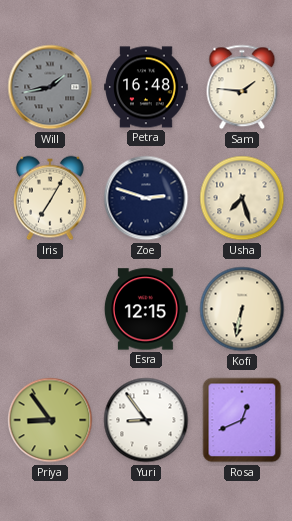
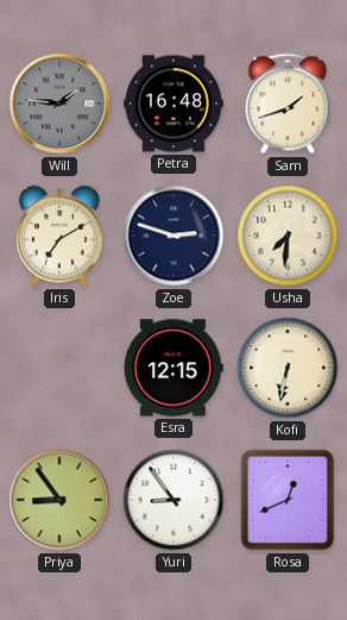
Will: 1:43 -> 1:46
Sam: 1:46 -> 1:42
Iris: 7:05 -> 7:10
Usha: 7:27 -> 7:31
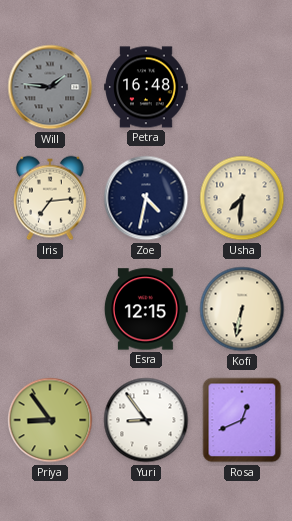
Sam: 1:42 -> none
Iris: 7:10 -> 7:14
Zoe: 2:48 -> 4:32
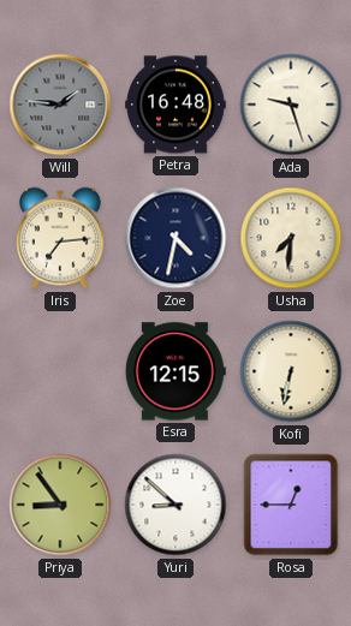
Ada: none -> 9:27
Yuri: 8:54 -> 8:52
Rosa: 12:41 -> 12:45
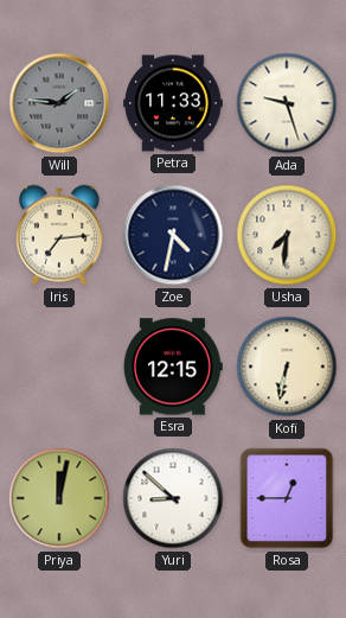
Petra: 16:48 -> 11:33
Priya: 8:54 -> 12:02
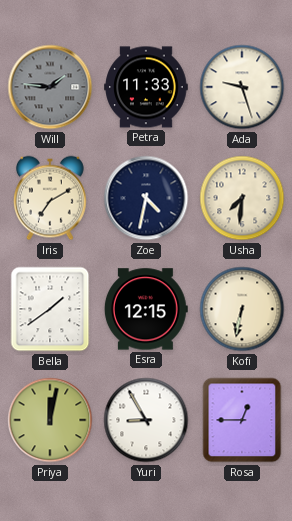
Iris: 7:14 -> 7:10
Bella: none -> 1:39
Yuri: 8:52 -> 8:55
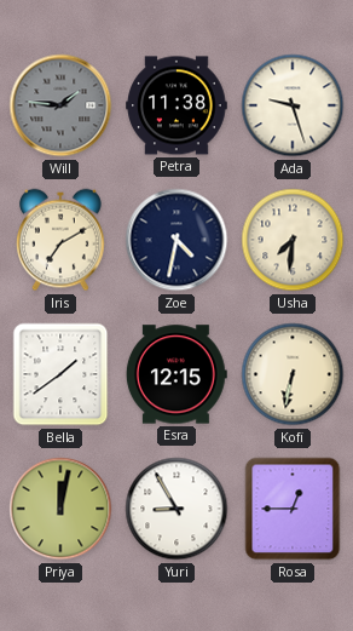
Petra: 11:33 -> 11:38
